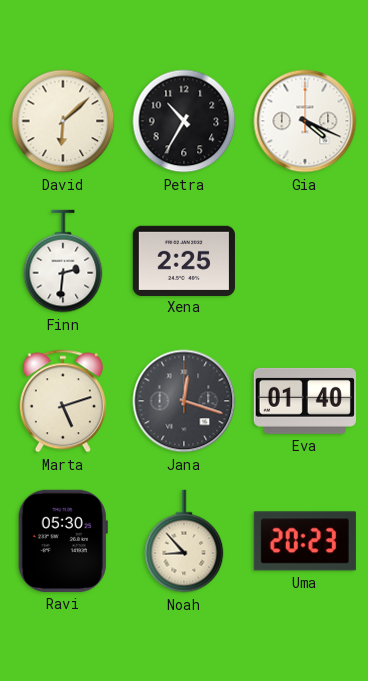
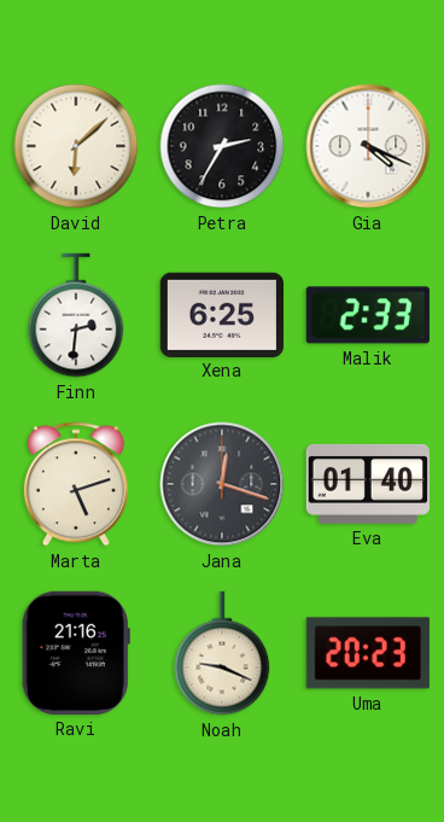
Petra: 10:35 -> 2:35
Xena: 2:25 -> 6:25
Malik: none -> 2:33
Ravi: 05:30 -> 21:16
Noah: 8:53 -> 9:19
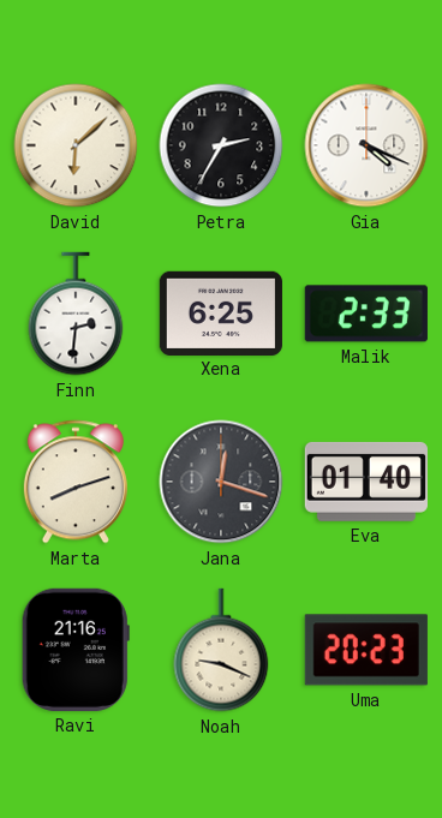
Marta: 5:12 -> 8:12
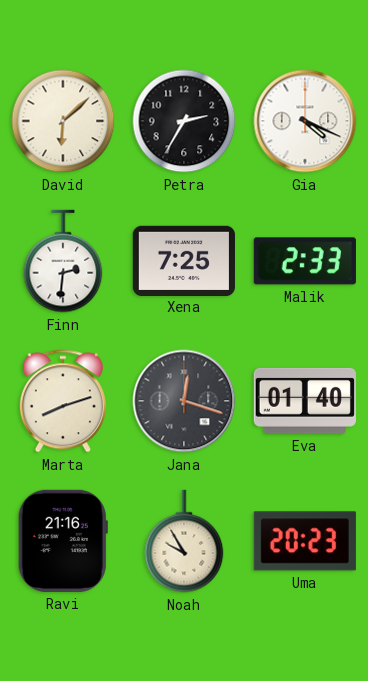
Xena: 6:25 -> 7:25
Noah: 9:19 -> 9:55
